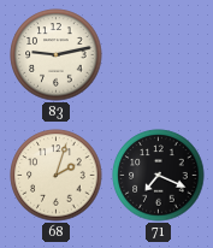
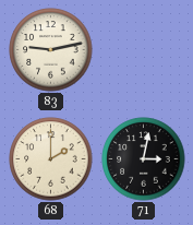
68: 2:03 -> 2:00
71: 7:19 -> 3:02
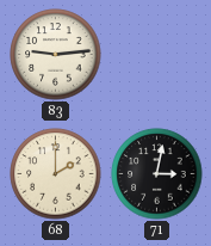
83: 9:13 -> 9:14
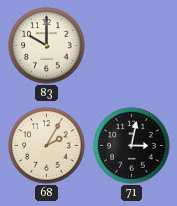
83: 9:14 -> 10:00
68: 2:00 -> 2:05
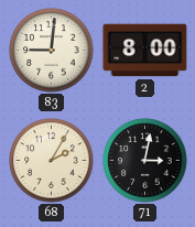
83: 10:00 -> 9:01
2: none -> 8:00
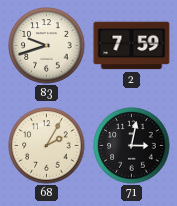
83: 9:01 -> 9:42
2: 8:00 -> 7:59
